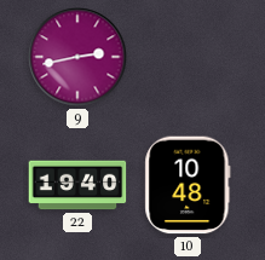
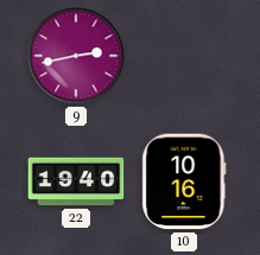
10: 10:48 -> 10:16
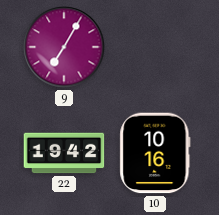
9: 2:43 -> 7:05
22: 19:40 -> 19:42
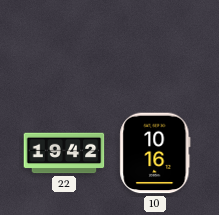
9: 7:05 -> none
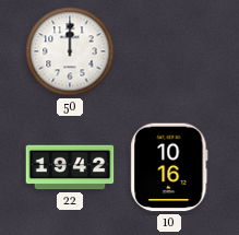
50: none -> 12:00
